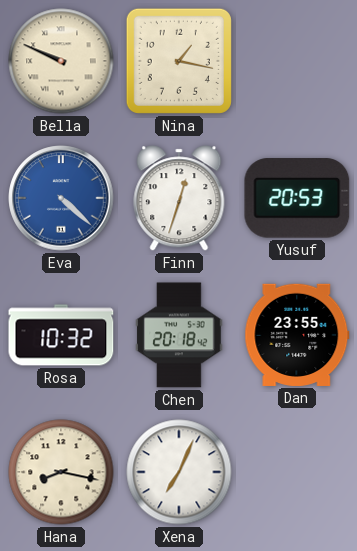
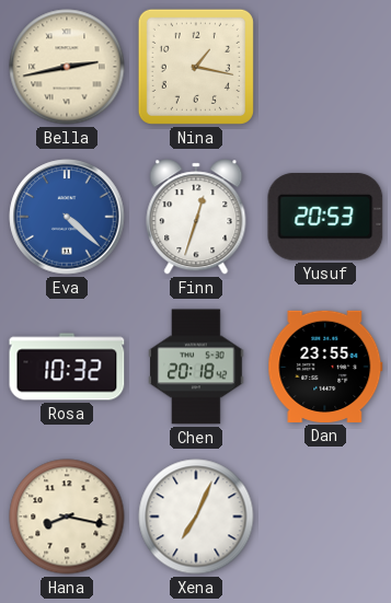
Bella: 9:49 -> 2:43
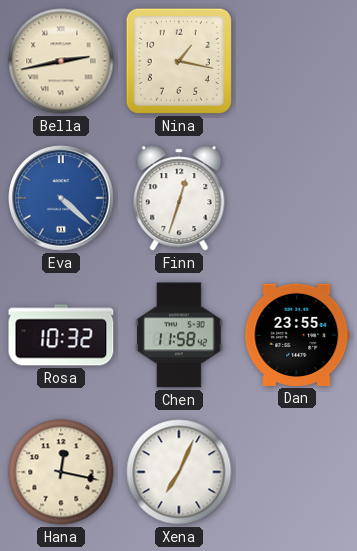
Yusuf: 20:53 -> none
Chen: 20:18 -> 11:58
Hana: 8:17 -> 12:17
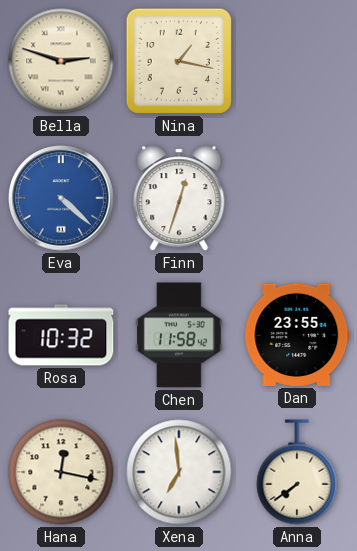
Bella: 2:43 -> 2:48
Xena: 7:04 -> 6:59
Anna: none -> 7:39
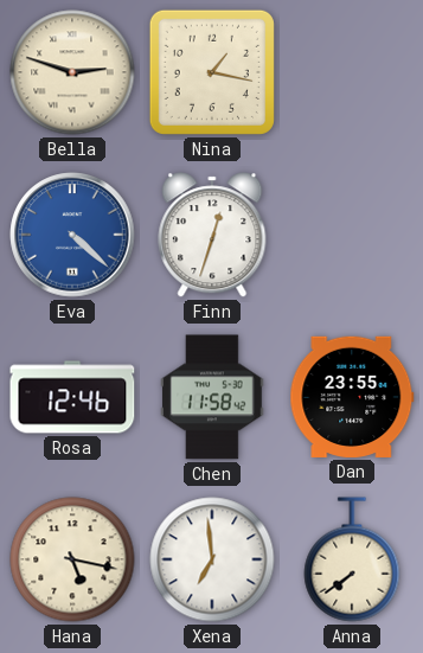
Rosa: 10:32 -> 12:46
Hana: 12:17 -> 5:17
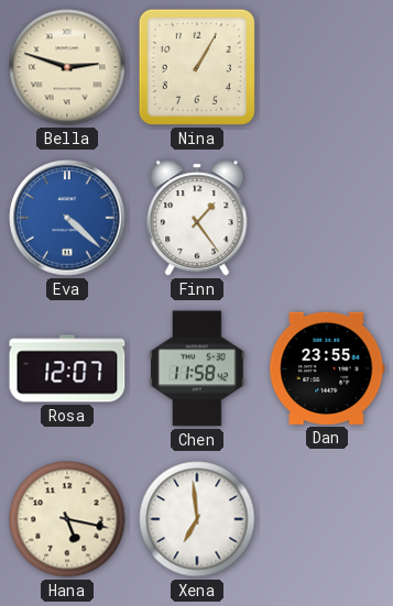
Nina: 1:17 -> 1:05
Finn: 12:33 -> 1:24
Rosa: 12:46 -> 12:07
Anna: 7:39 -> none
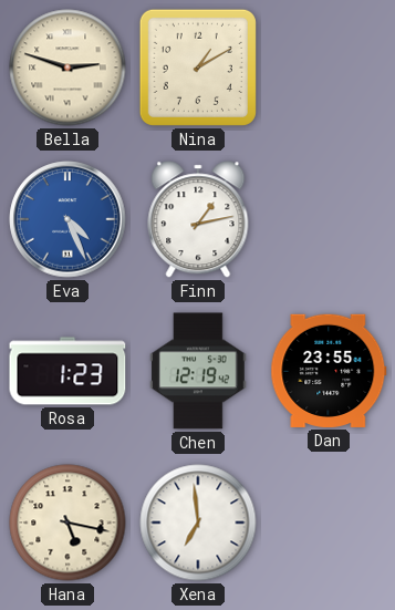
Nina: 1:05 -> 1:10
Eva: 4:22 -> 4:26
Finn: 1:24 -> 1:13
Rosa: 12:07 -> 1:23
Chen: 11:58 -> 12:19
